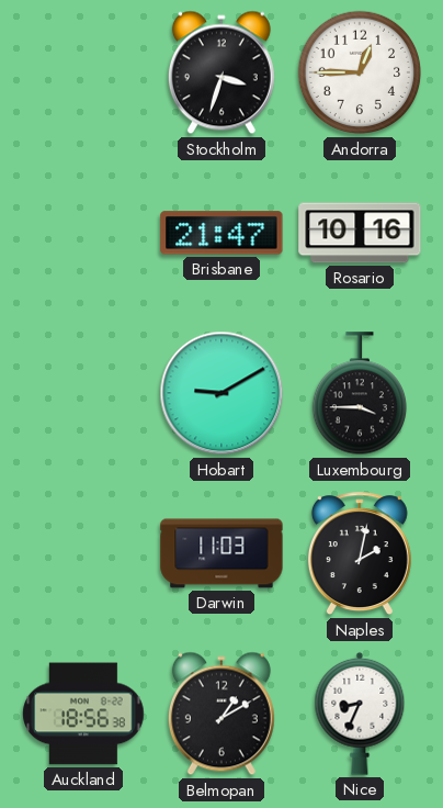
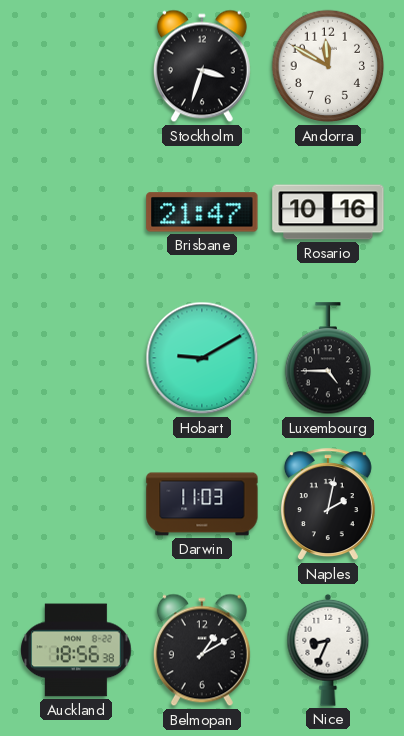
Andorra: 12:45 -> 11:50
Luxembourg: 3:45 -> 4:45
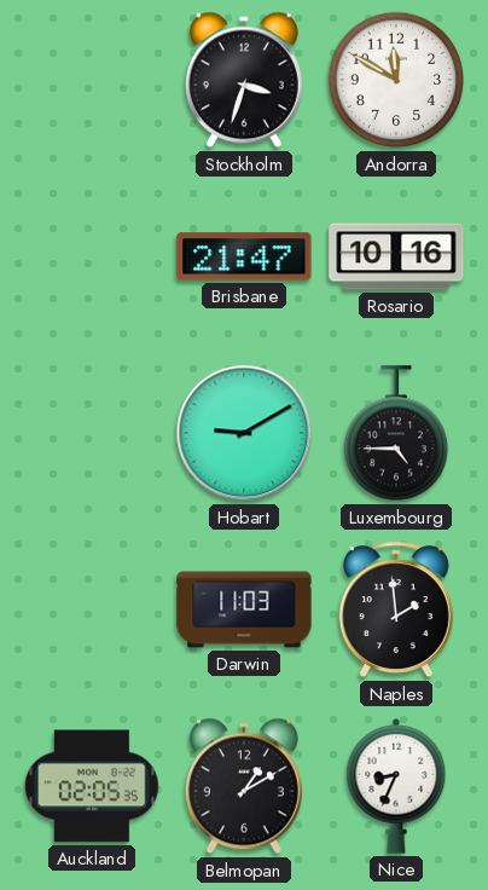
Naples: 2:02 -> 1:59
Auckland: 18:56 -> 02:05
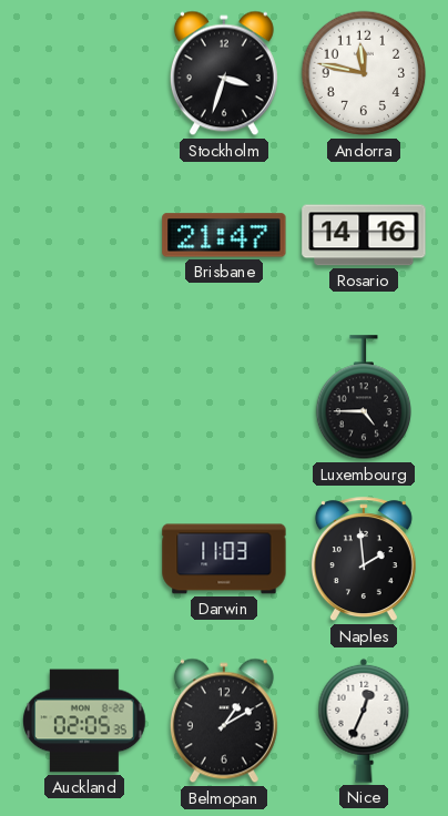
Andorra: 11:50 -> 11:47
Rosario: 10:16 -> 14:16
Hobart: 9:10 -> none
Nice: 8:34 -> 12:34
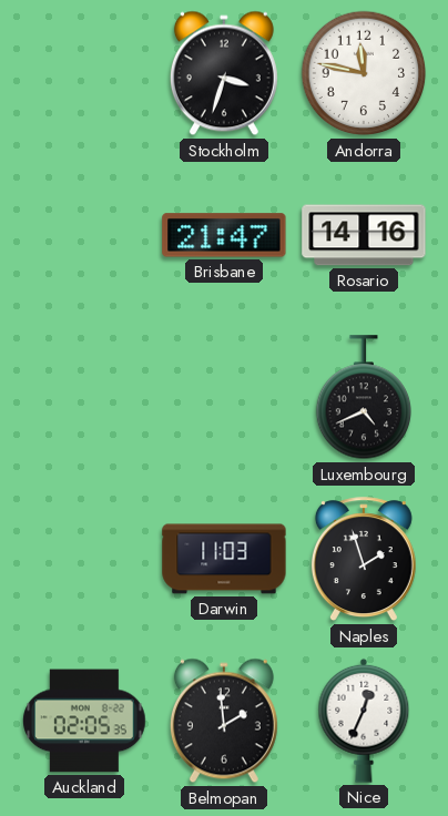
Luxembourg: 4:45 -> 4:41
Naples: 1:59 -> 1:57
Belmopan: 1:10 -> 1:59
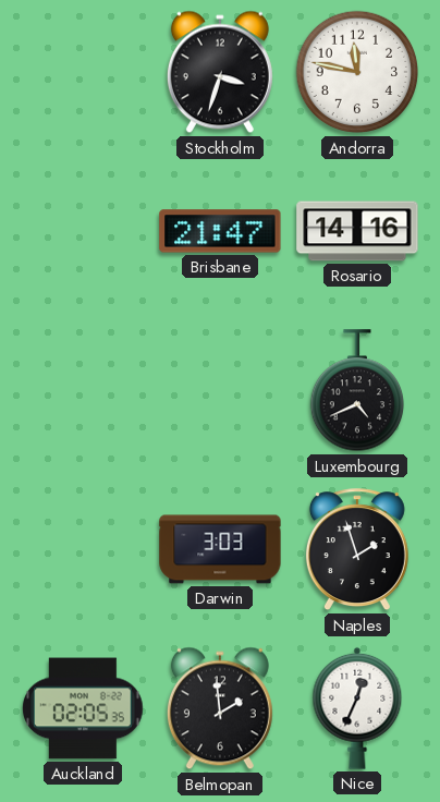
Darwin: 11:03 -> 3:03
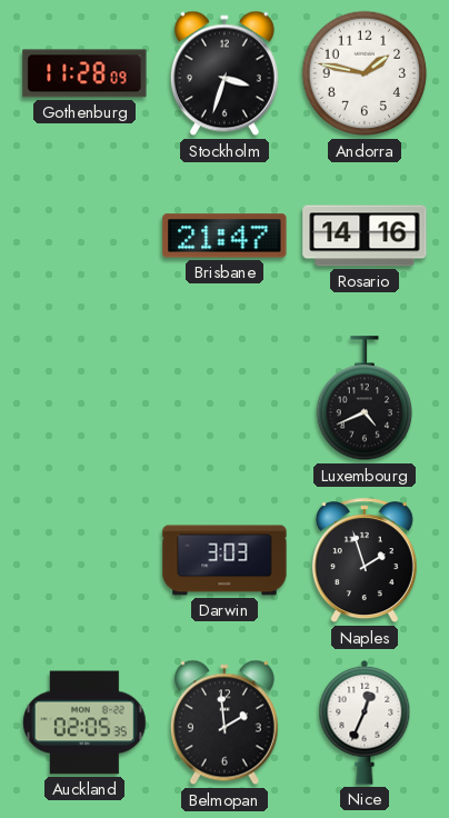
Gothenburg: none -> 11:28
Andorra: 11:47 -> 1:47
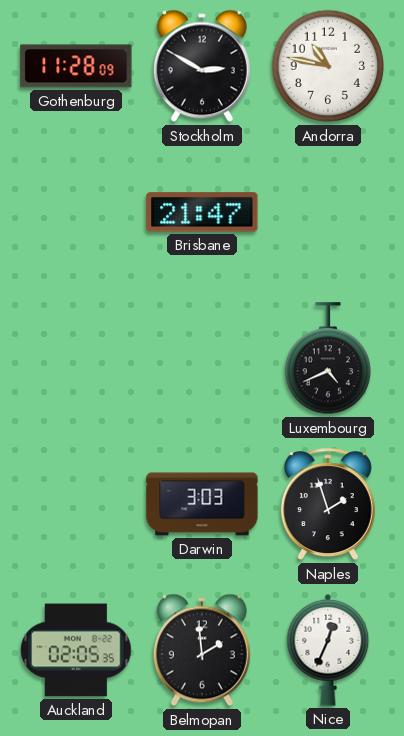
Stockholm: 3:33 -> 2:50
Andorra: 1:47 -> 10:47
Rosario: 14:16 -> none
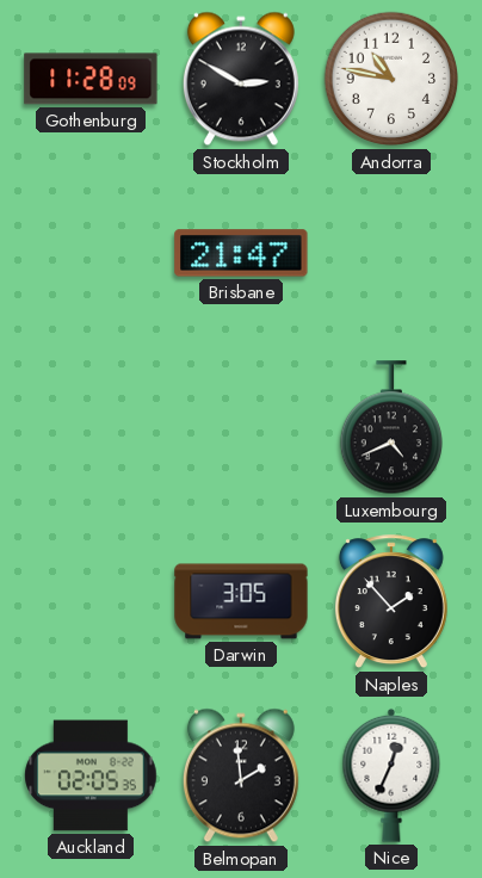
Darwin: 3:03 -> 3:05
Naples: 1:57 -> 1:53
